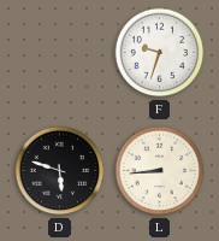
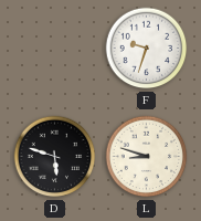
L: 8:44 -> 8:48
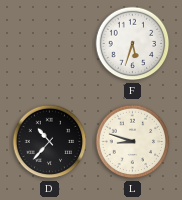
F: 9:33 -> 5:33
D: 5:48 -> 10:37
